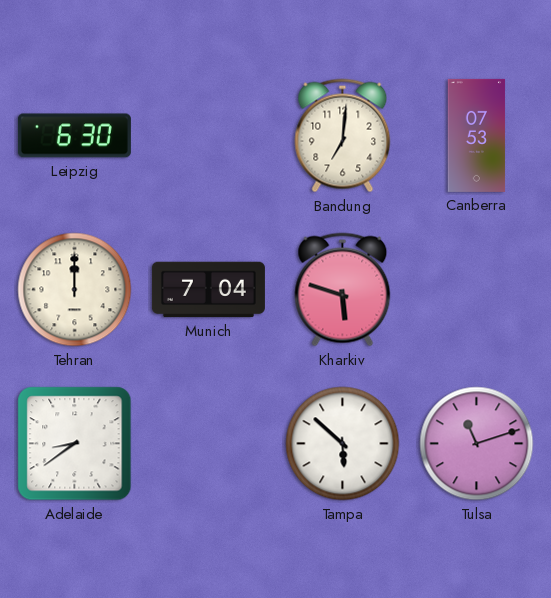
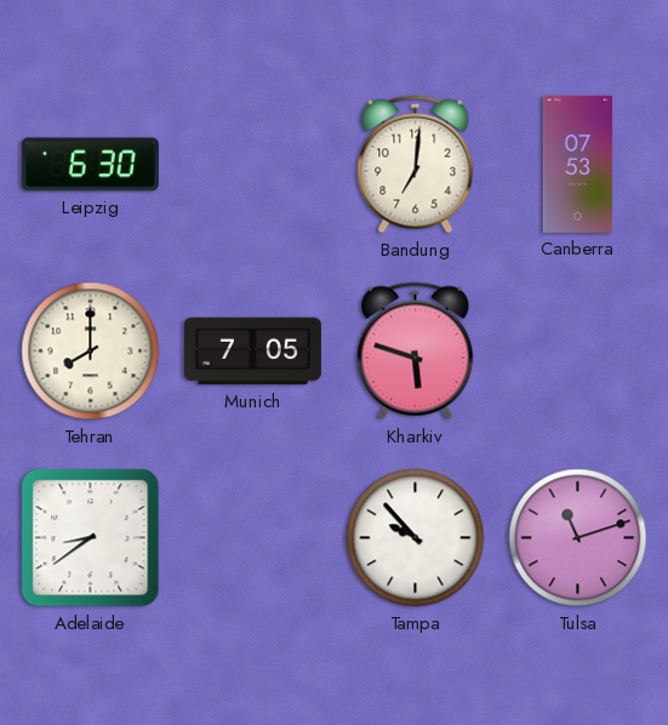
Tehran: 12:00 -> 8:00
Munich: 7:04 -> 7:05
Tampa: 5:52 -> 9:53
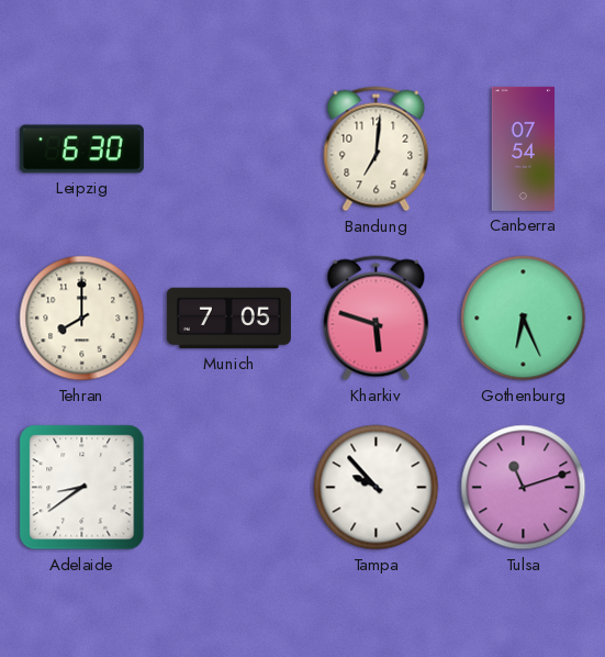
Canberra: 07:53 -> 07:54
Gothenburg: none -> 6:26
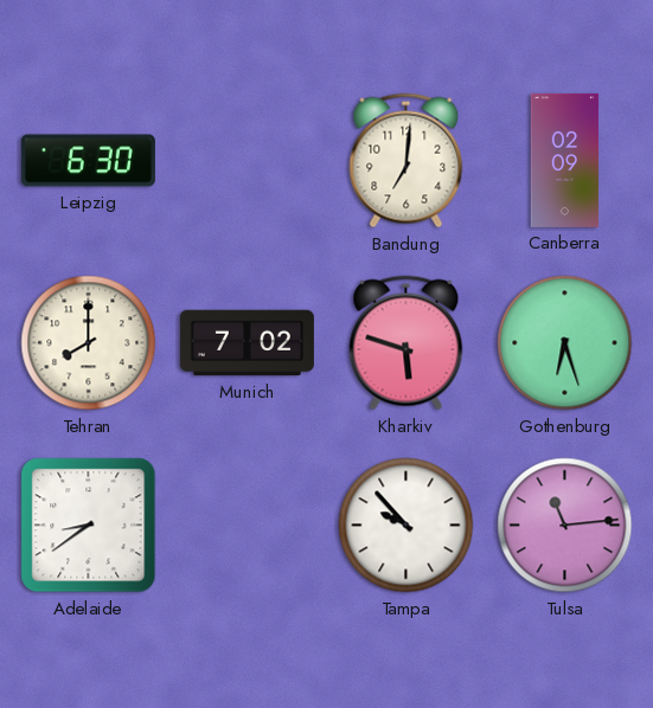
Canberra: 07:54 -> 02:09
Munich: 7:05 -> 7:02
Gothenburg: 6:26 -> 6:27
Tulsa: 11:12 -> 11:14
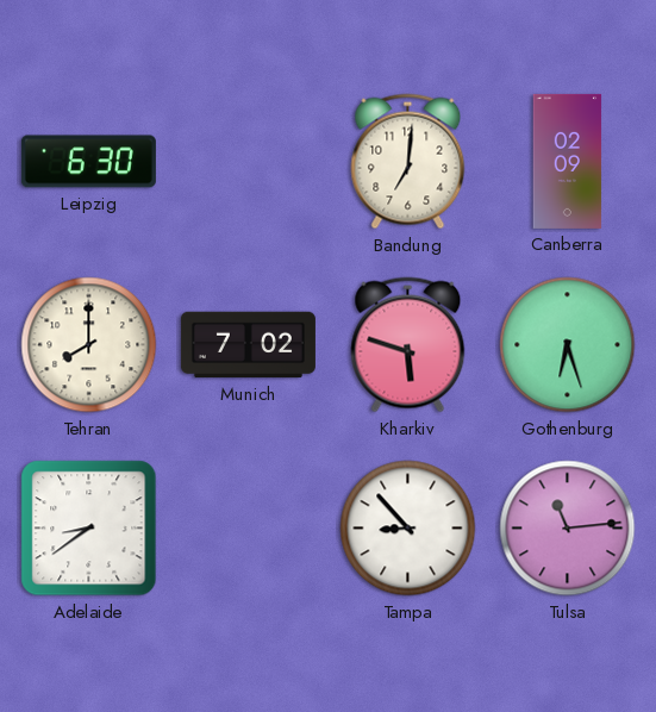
Tampa: 9:53 -> 8:53
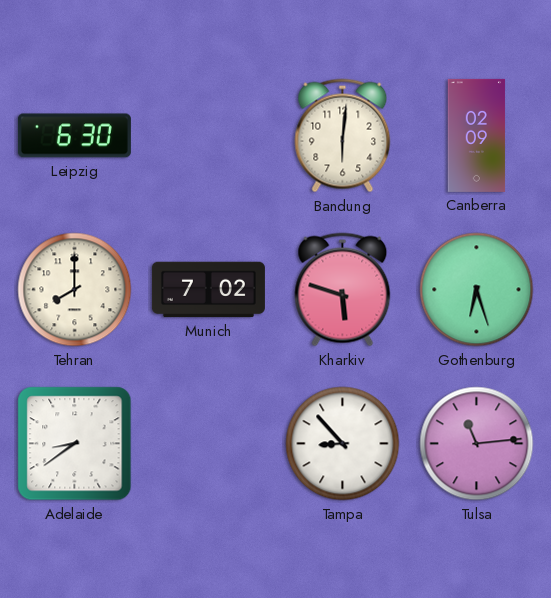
Bandung: 7:01 -> 6:01
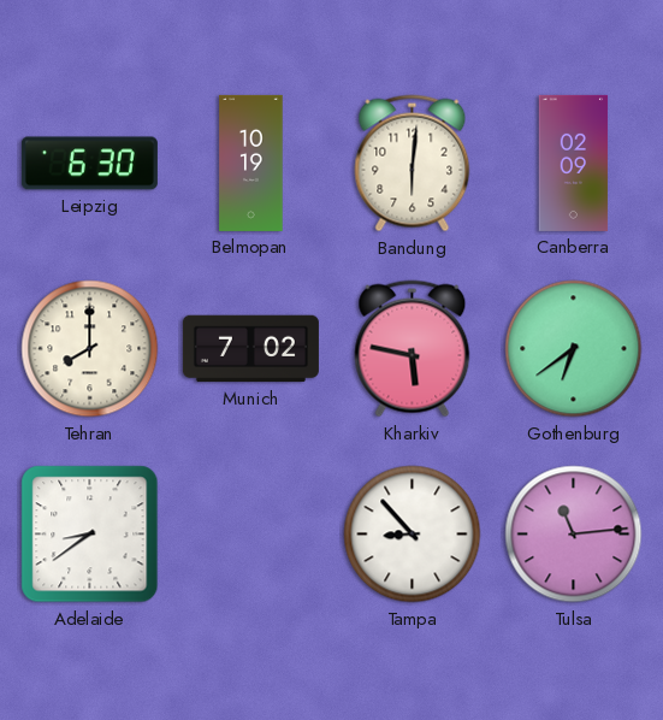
Belmopan: none -> 10:19
Kharkiv: 5:48 -> 5:47
Gothenburg: 6:27 -> 6:39
